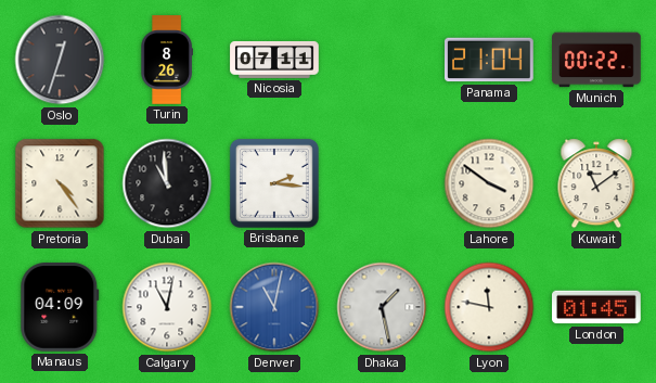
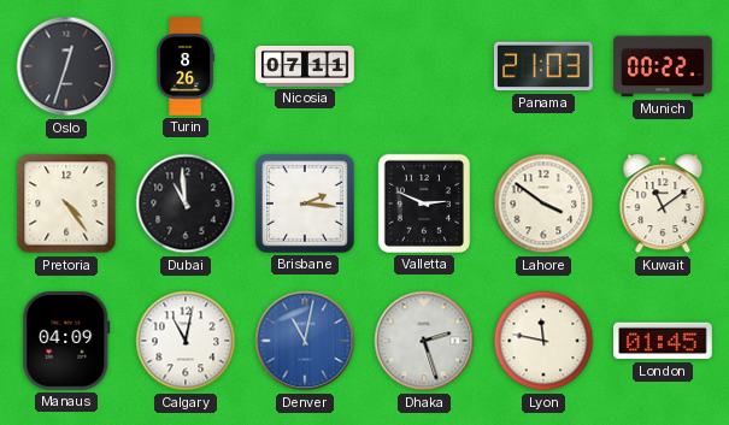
Panama: 21:04 -> 21:03
Valletta: none -> 2:49
Dhaka: 1:28 -> 2:27
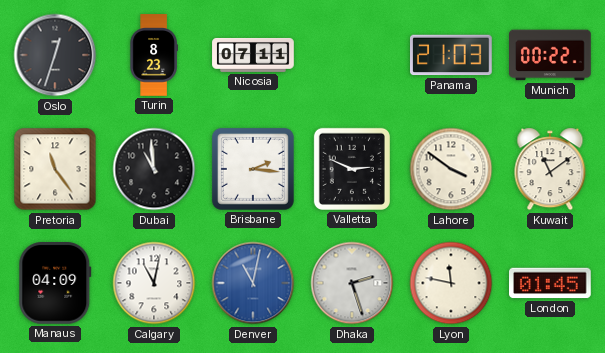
Turin: 8:26 -> 8:23
Pretoria: 4:24 -> 11:24
